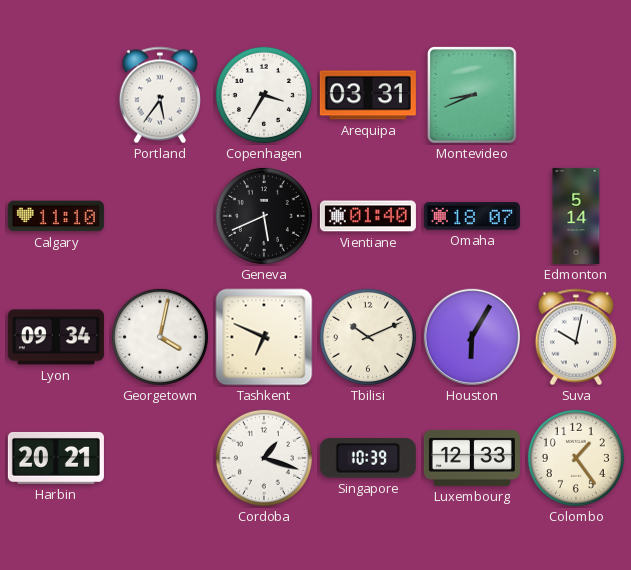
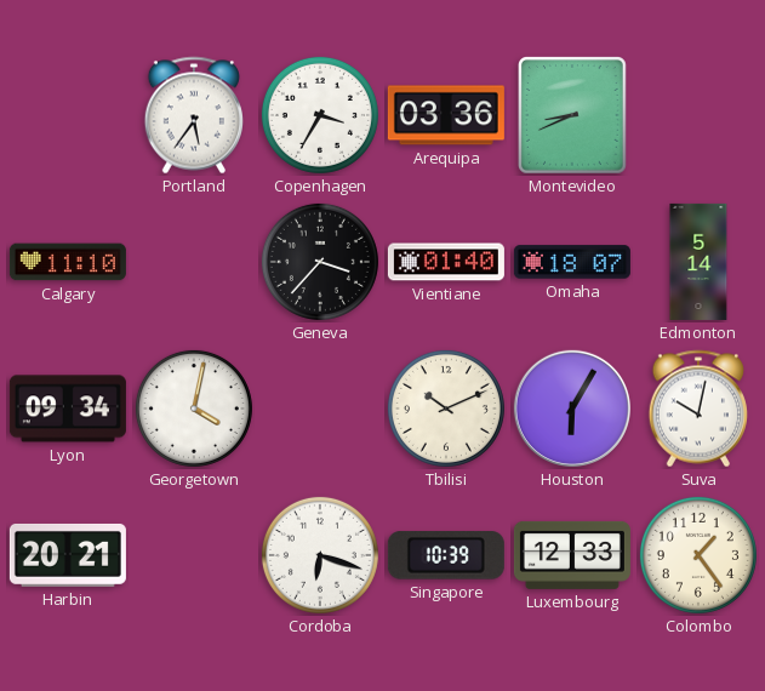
Arequipa: 03:31 -> 03:36
Geneva: 5:41 -> 3:37
Tashkent: 6:49 -> none
Cordoba: 1:18 -> 6:18
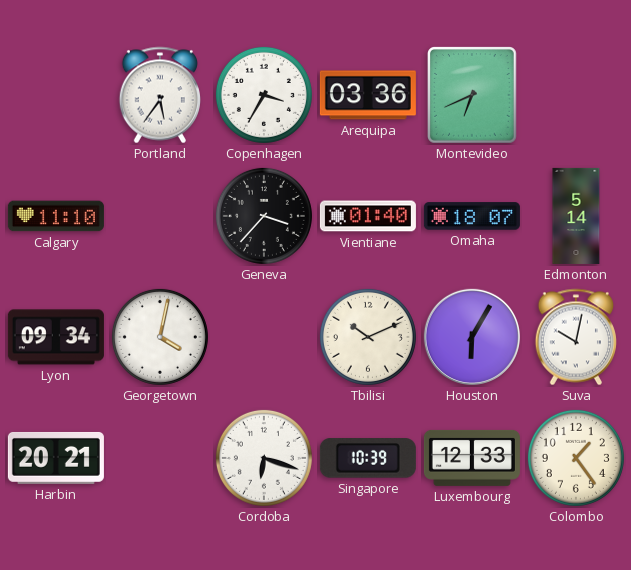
Montevideo: 8:41 -> 6:41
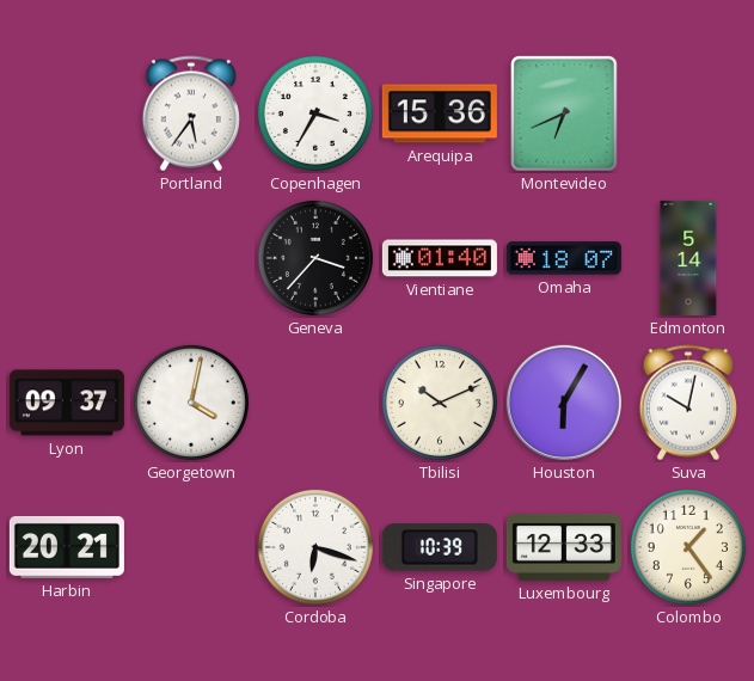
Arequipa: 03:36 -> 15:36
Calgary: 11:10 -> none
Lyon: 09:34 -> 09:37
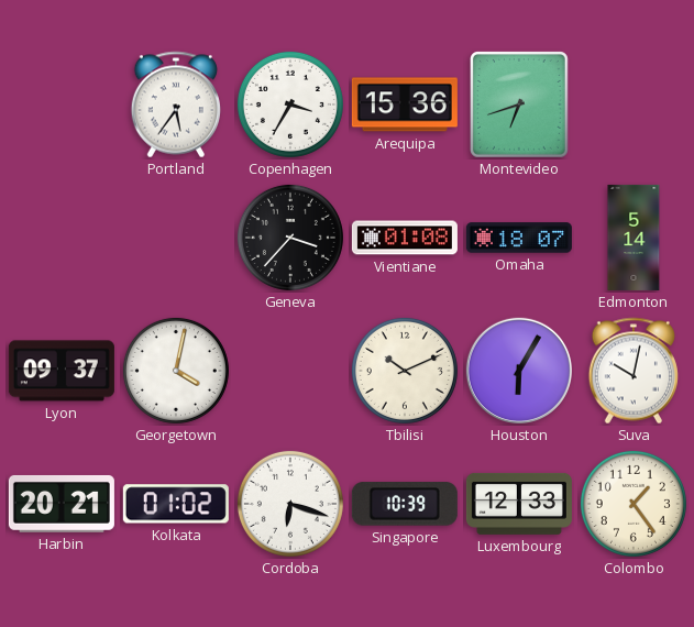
Montevideo: 6:41 -> 6:42
Vientiane: 01:40 -> 01:08
Kolkata: none -> 01:02
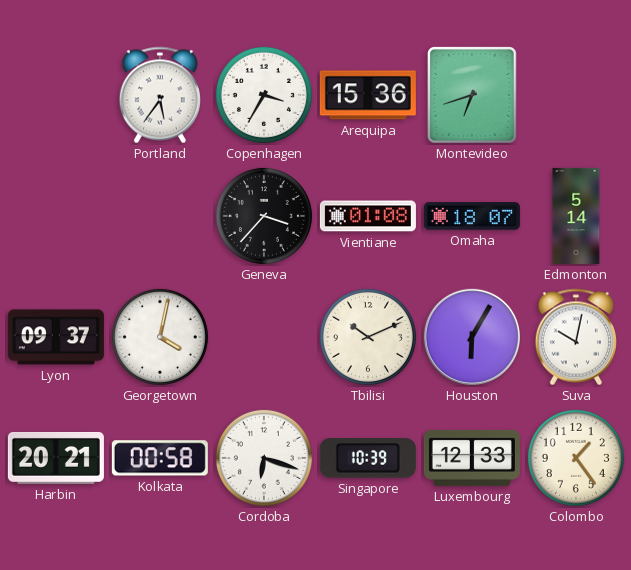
Kolkata: 01:02 -> 00:58
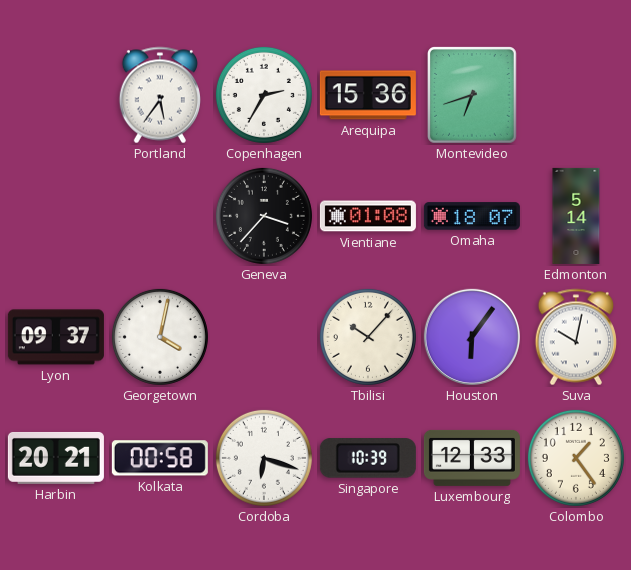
Copenhagen: 3:35 -> 2:35
Tbilisi: 10:11 -> 10:07
Houston: 6:05 -> 6:06
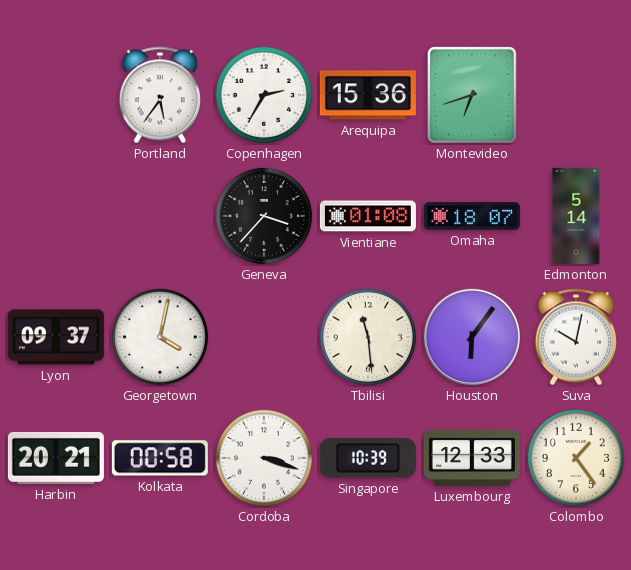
Tbilisi: 10:07 -> 11:29
Cordoba: 6:18 -> 3:18
